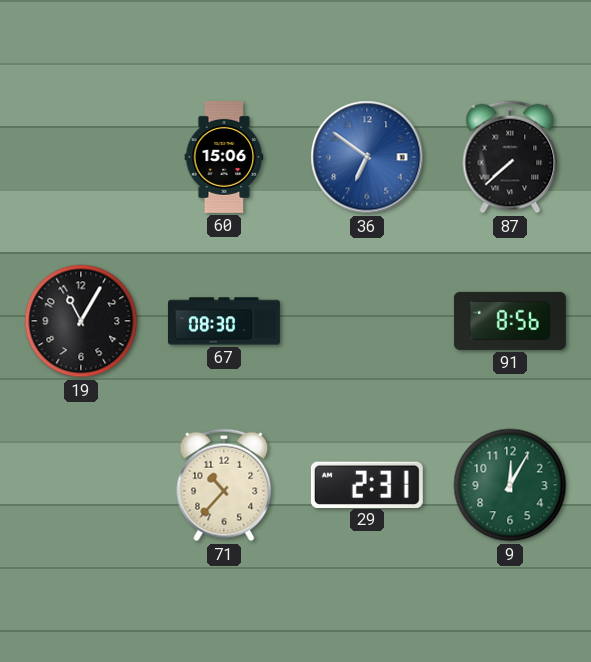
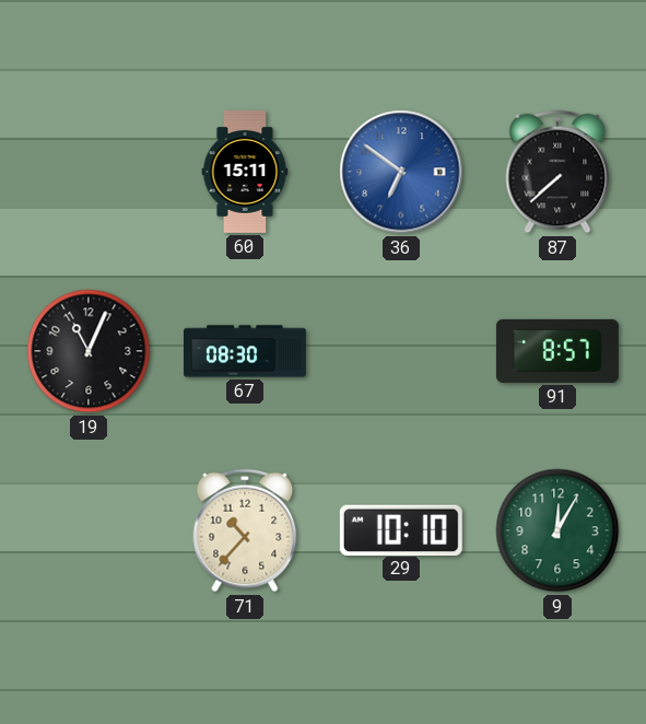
60: 15:06 -> 15:11
19: 11:05 -> 11:04
91: 8:56 -> 8:57
29: 2:31 -> 10:10
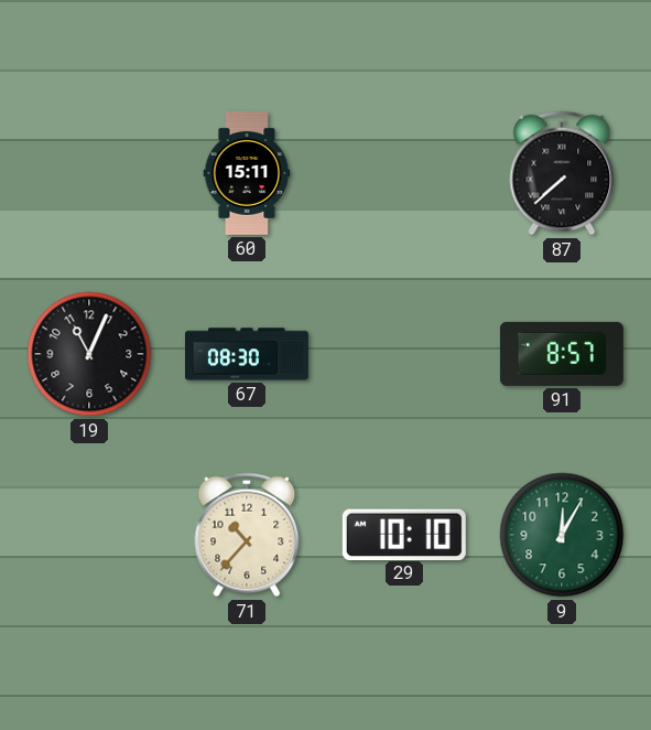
36: 6:51 -> none
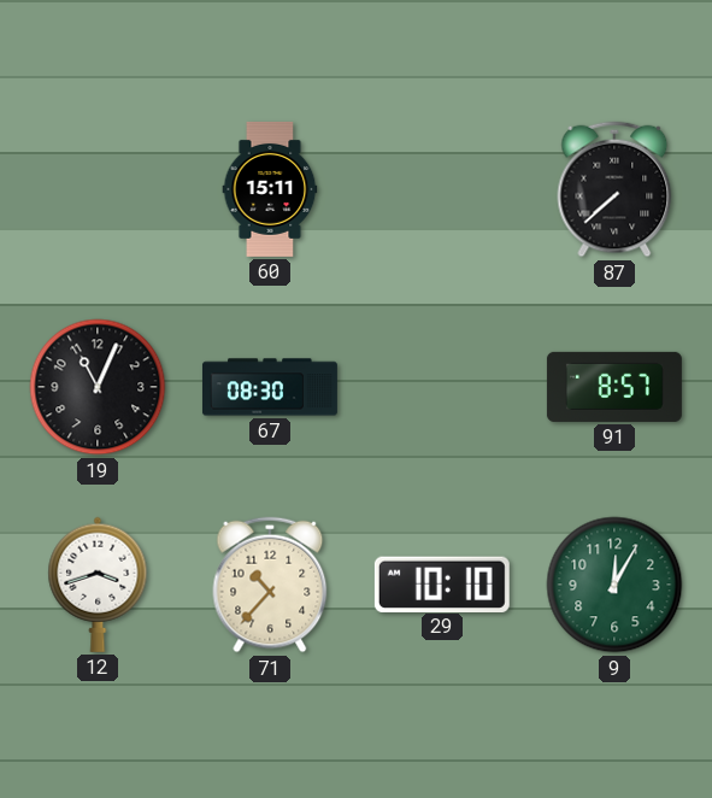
12: none -> 3:42
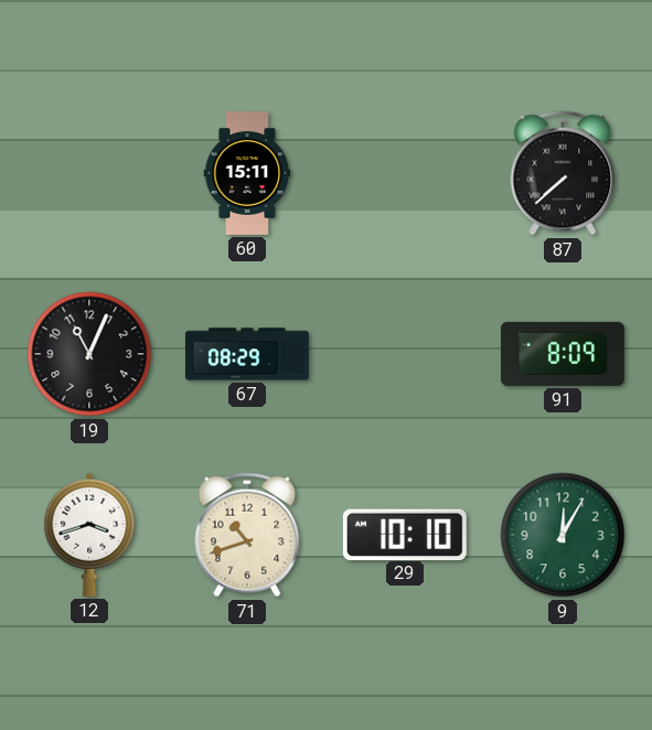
67: 08:30 -> 08:29
91: 8:57 -> 8:09
71: 10:37 -> 10:42
